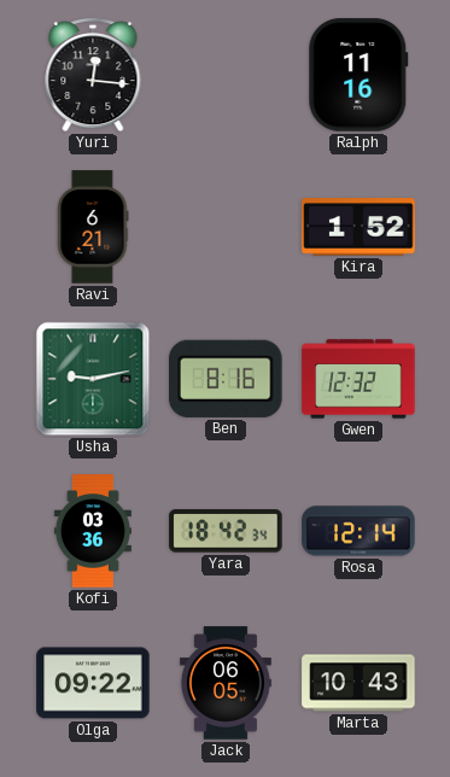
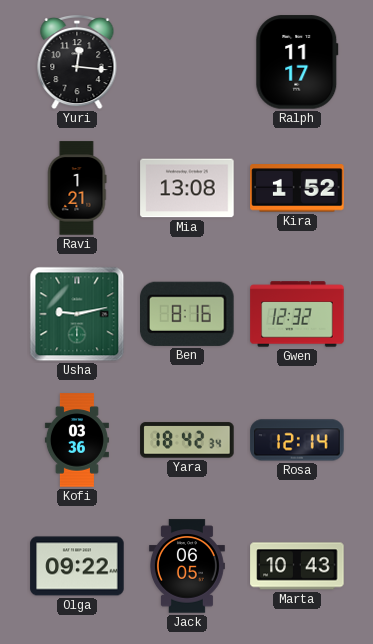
Ralph: 11:16 -> 11:17
Ravi: 6:21 -> 1:21
Mia: none -> 13:08
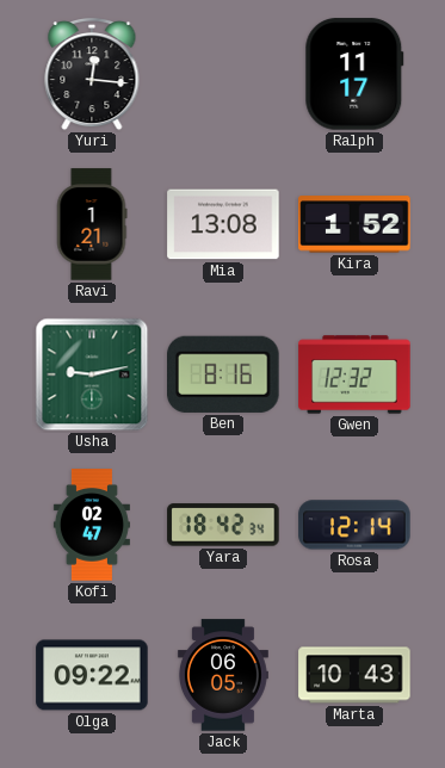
Kofi: 03:36 -> 02:47
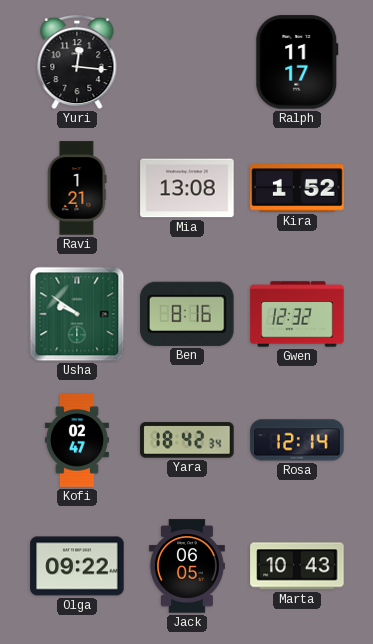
Usha: 9:13 -> 9:51
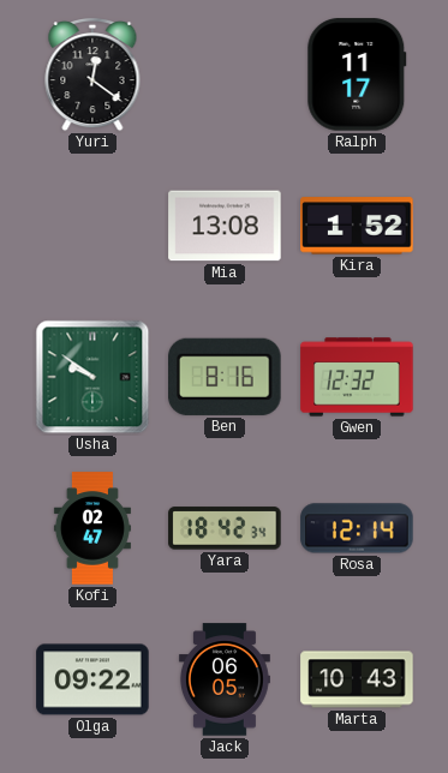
Yuri: 12:16 -> 12:21
Ravi: 1:21 -> none
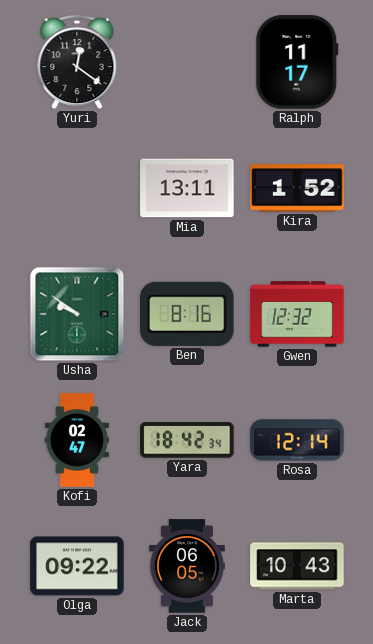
Mia: 13:08 -> 13:11
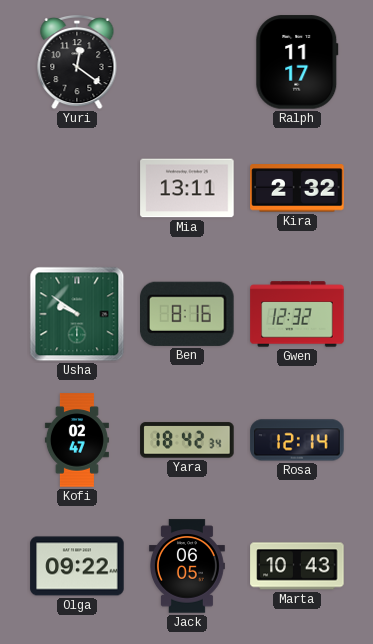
Kira: 1:52 -> 2:32
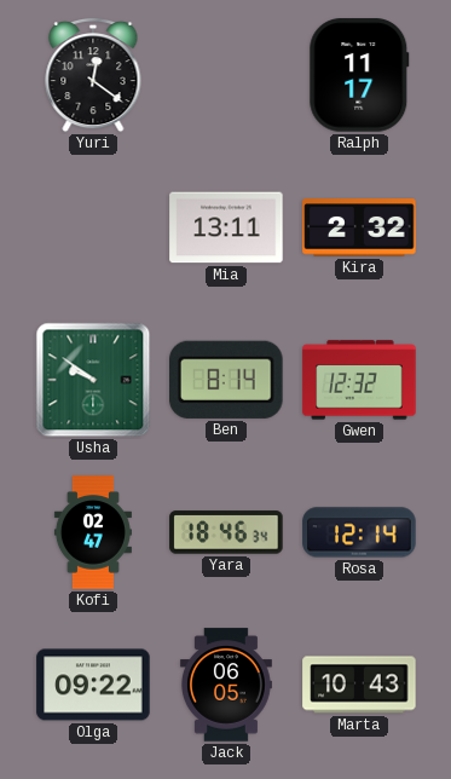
Ben: 8:16 -> 8:14
Yara: 18:42 -> 18:46
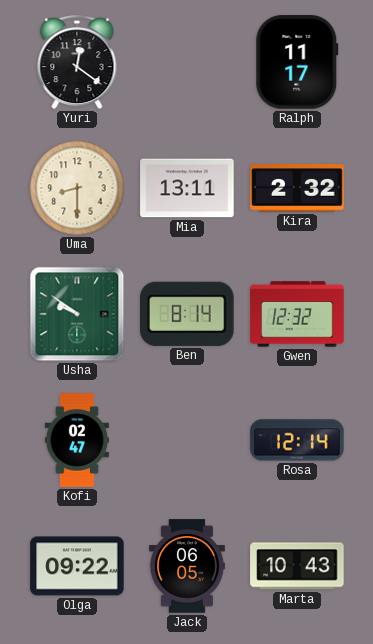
Uma: none -> 8:30
Yara: 18:46 -> none
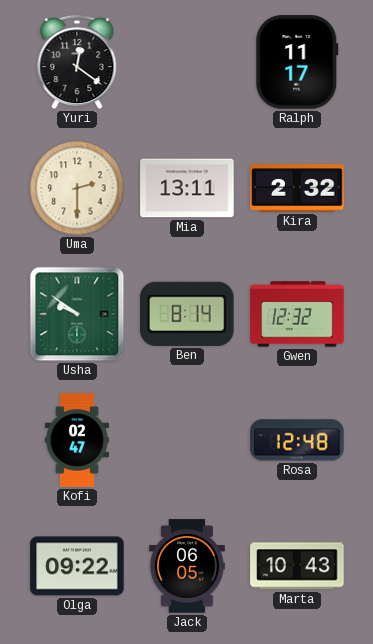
Uma: 8:30 -> 2:30
Rosa: 12:14 -> 12:48
